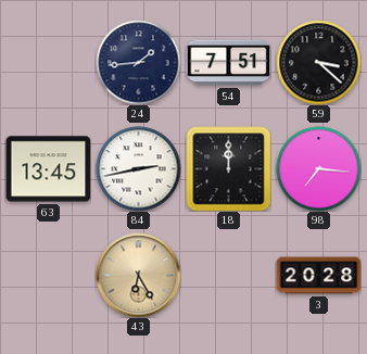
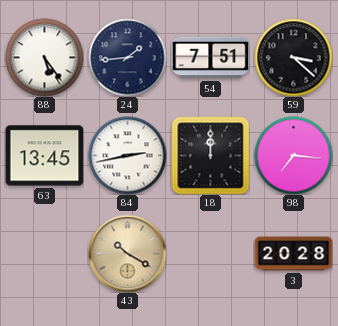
88: none -> 5:24
43: 6:25 -> 10:20
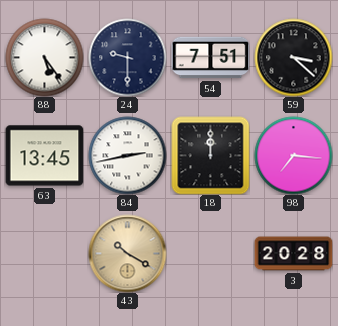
24: 1:44 -> 9:30
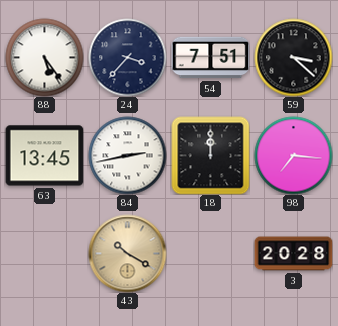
24: 9:30 -> 3:37
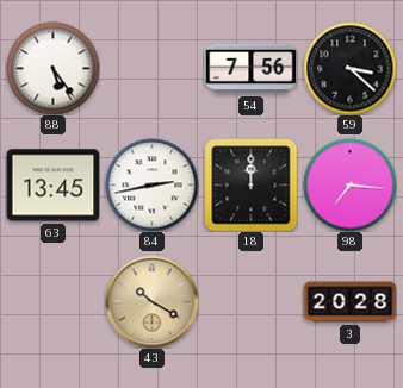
24: 3:37 -> none
54: 7:51 -> 7:56
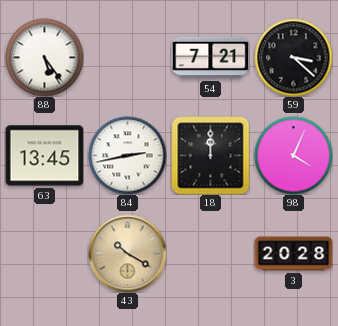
54: 7:56 -> 7:21
98: 7:16 -> 4:04
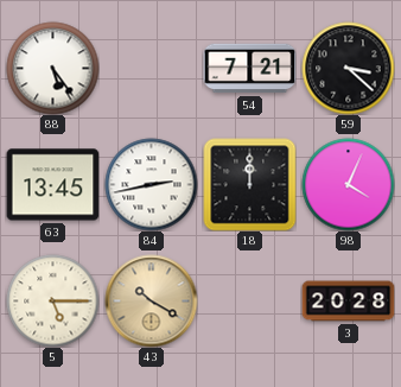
5: none -> 5:15
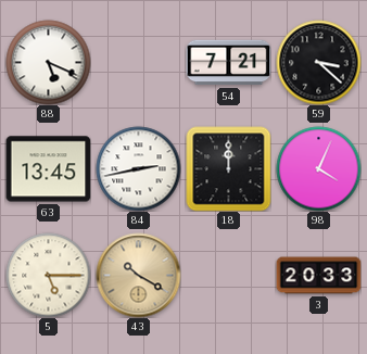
88: 5:24 -> 5:19
3: 20:28 -> 20:33
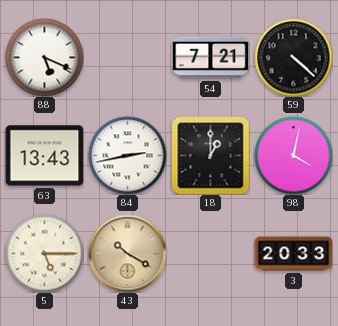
59: 3:22 -> 4:22
63: 13:45 -> 13:43
18: 12:00 -> 1:00
98: 4:04 -> 4:02
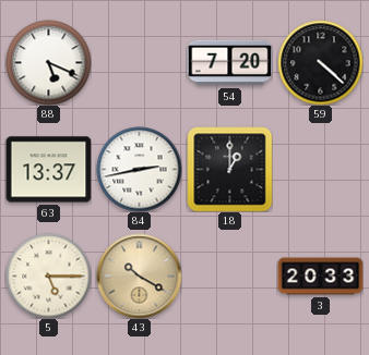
54: 7:21 -> 7:20
63: 13:43 -> 13:37
98: 4:02 -> none
